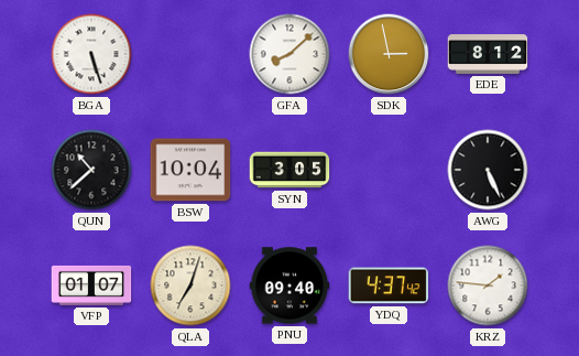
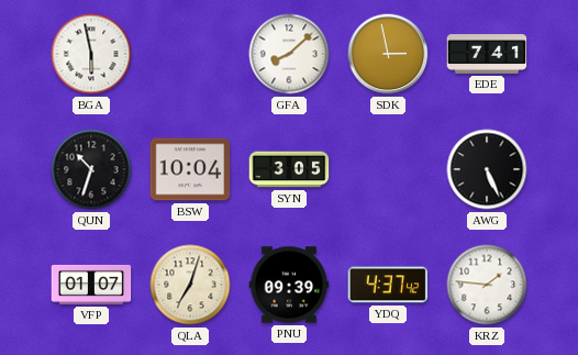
BGA: 5:27 -> 5:58
EDE: 8:12 -> 7:41
QUN: 10:38 -> 10:33
PNU: 09:40 -> 09:39
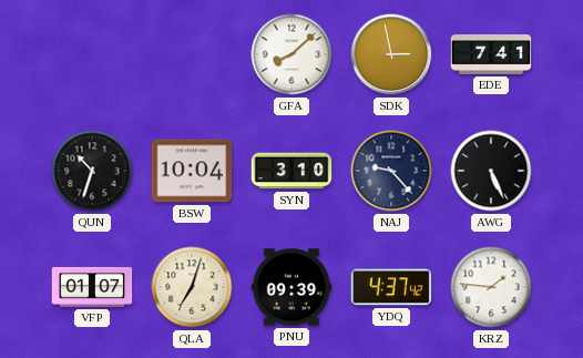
BGA: 5:58 -> none
SYN: 3:05 -> 3:10
NAJ: none -> 9:23
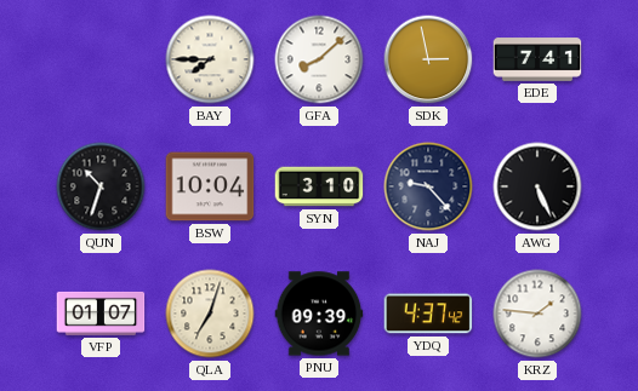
BAY: none -> 7:45
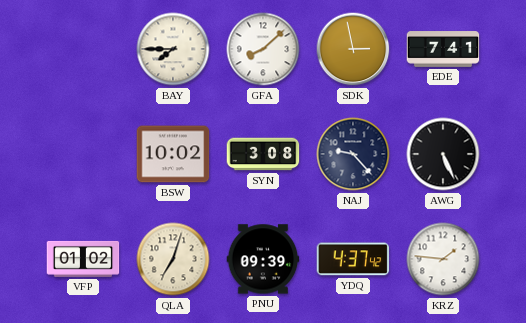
QUN: 10:33 -> none
BSW: 10:04 -> 10:02
SYN: 3:10 -> 3:08
VFP: 01:07 -> 01:02
